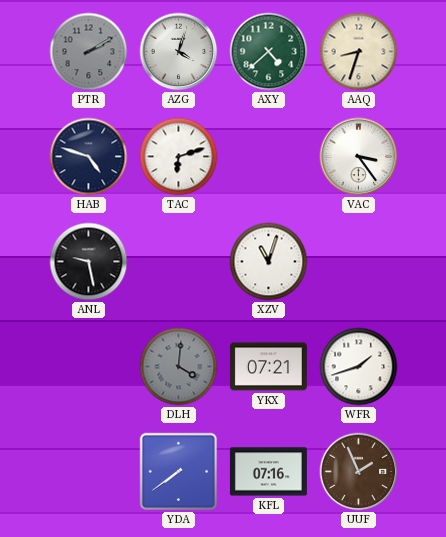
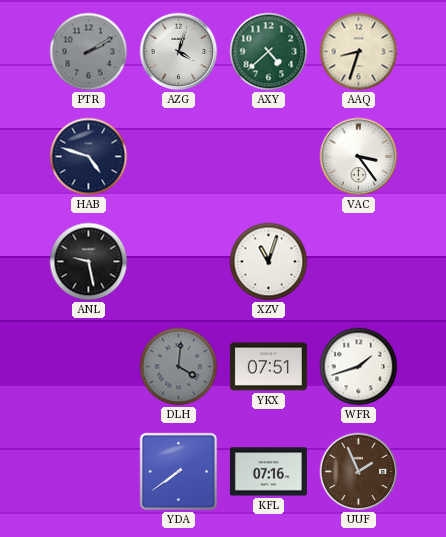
TAC: 6:12 -> none
YKX: 07:21 -> 07:51
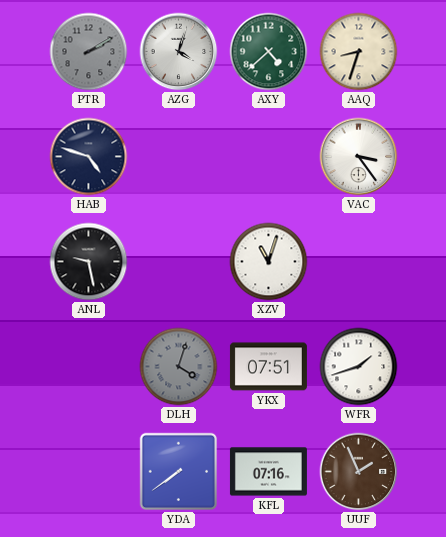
DLH: 4:01 -> 4:03
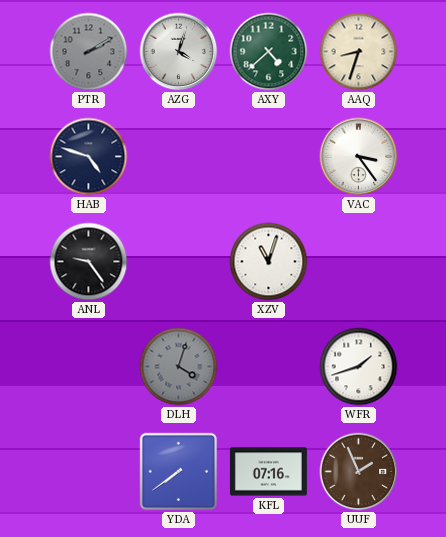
ANL: 9:28 -> 9:24
YKX: 07:51 -> none
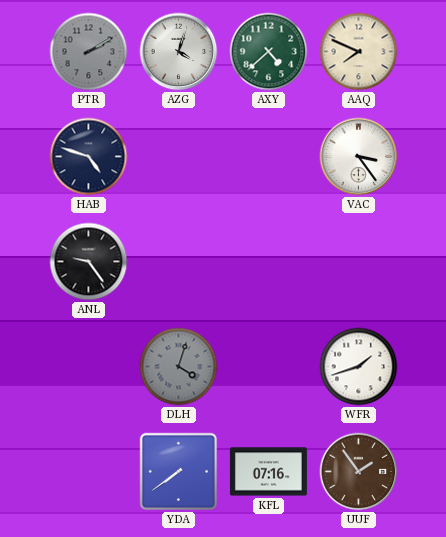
AAQ: 8:33 -> 7:49
XZV: 11:03 -> none
UUF: 1:56 -> 1:54
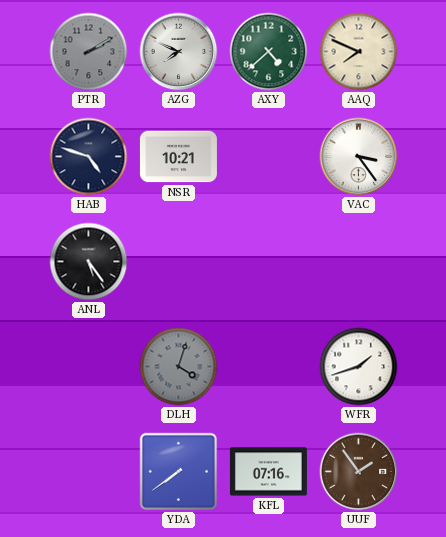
AZG: 4:03 -> 7:49
NSR: none -> 10:21
ANL: 9:24 -> 5:24
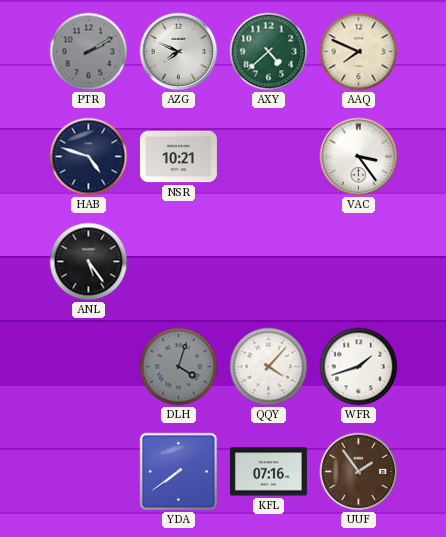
QQY: none -> 4:07
